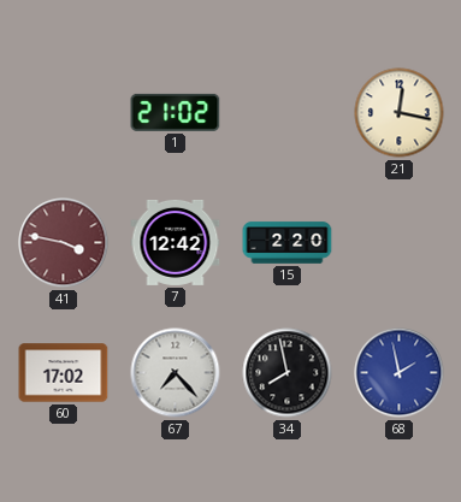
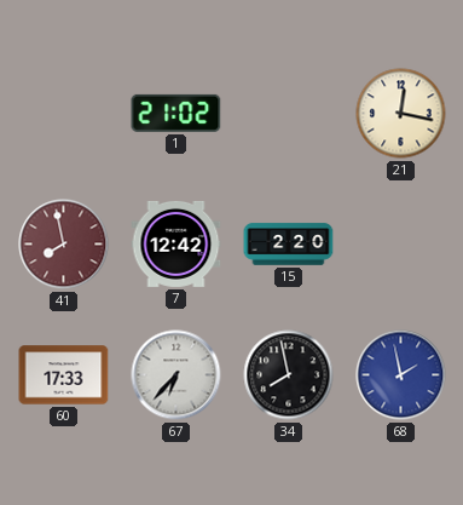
41: 3:47 -> 7:58
60: 17:02 -> 17:33
67: 7:23 -> 6:37
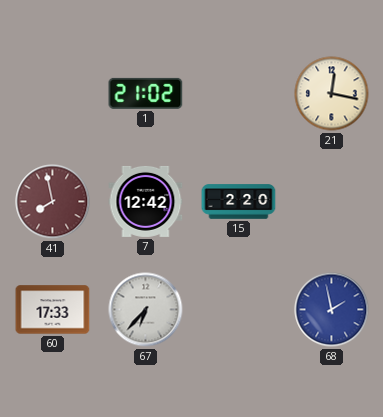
34: 7:58 -> none
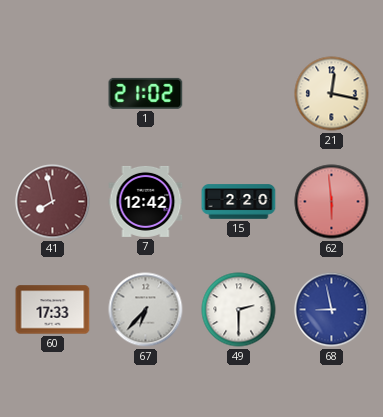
62: none -> 5:59
49: none -> 2:30
68: 1:58 -> 8:58
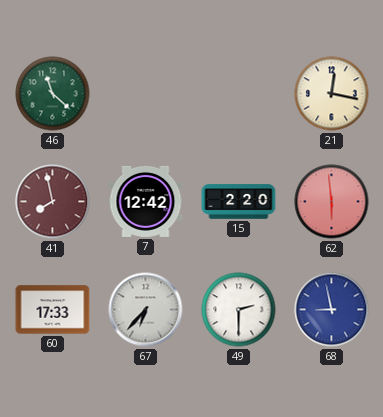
46: none -> 11:22
1: 21:02 -> none
